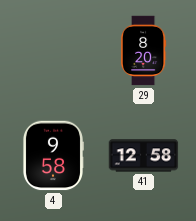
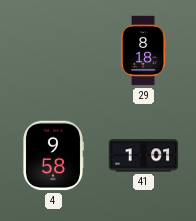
29: 8:20 -> 8:18
41: 12:58 -> 1:01
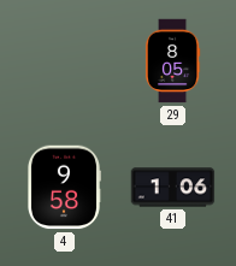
29: 8:18 -> 8:05
41: 1:01 -> 1:06
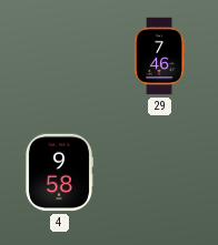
29: 8:05 -> 7:46
41: 1:06 -> none
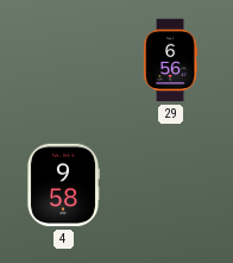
29: 7:46 -> 6:56
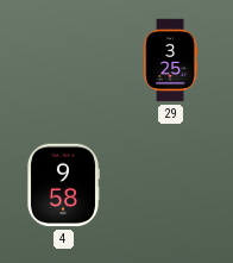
29: 6:56 -> 3:25
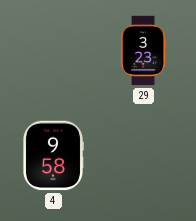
29: 3:25 -> 3:23
